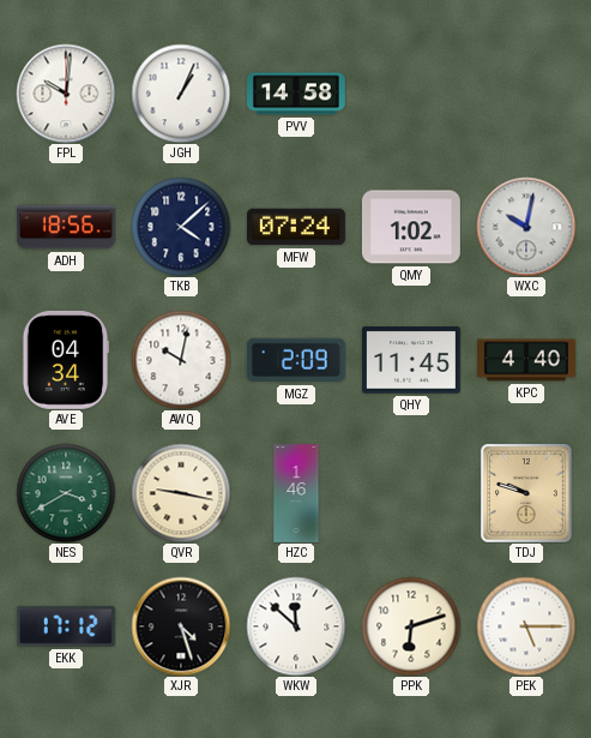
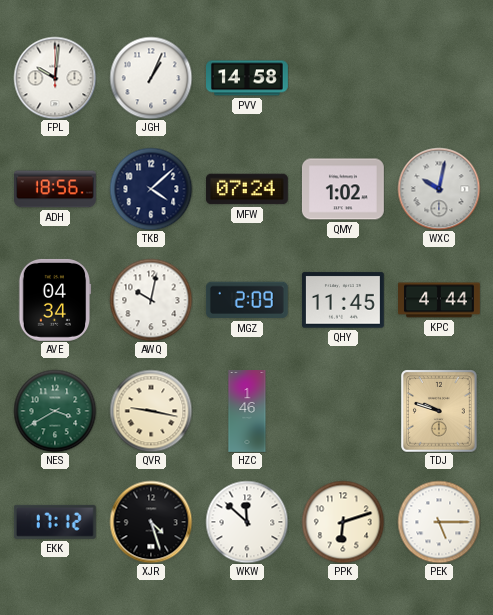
KPC: 4:40 -> 4:44
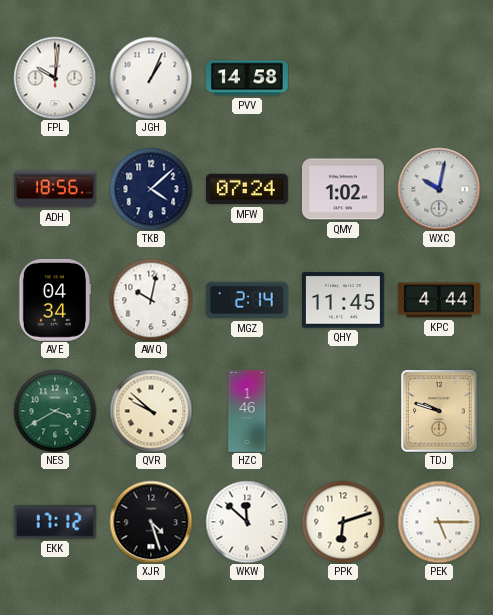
MGZ: 2:09 -> 2:14
QVR: 9:17 -> 9:52
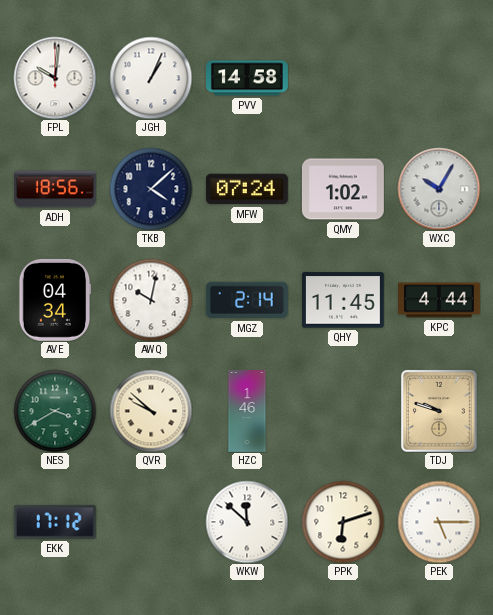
WXC: 10:02 -> 10:05
XJR: 4:27 -> none
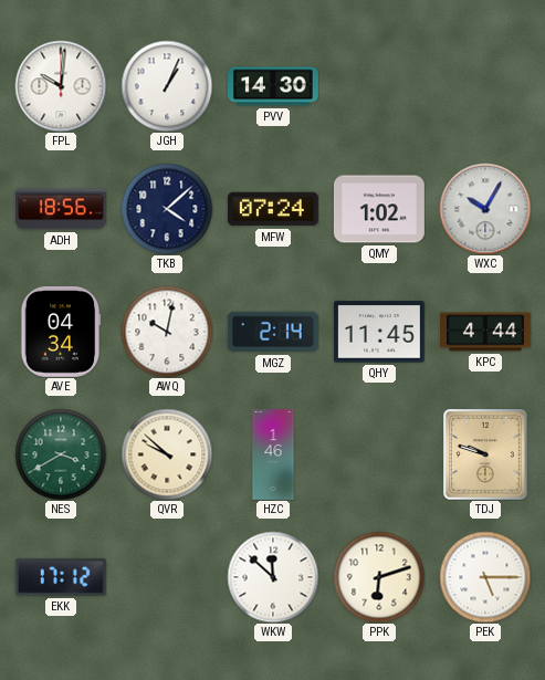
PVV: 14:58 -> 14:30
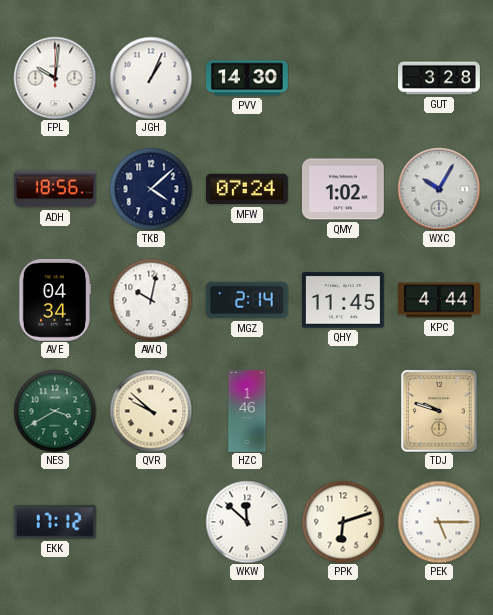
GUT: none -> 3:28
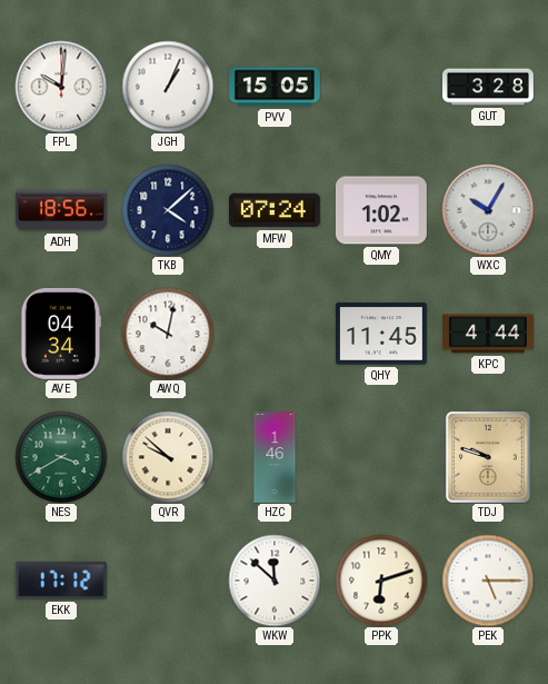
PVV: 14:30 -> 15:05
MGZ: 2:14 -> none
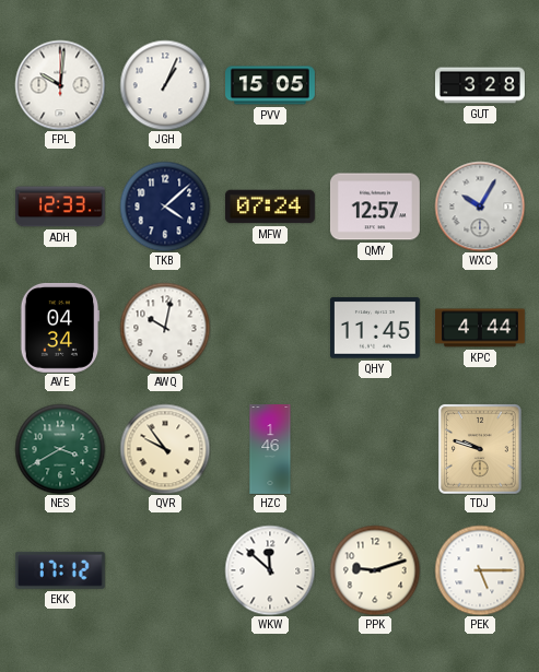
ADH: 18:56 -> 12:33
QMY: 1:02 -> 12:57
QVR: 9:52 -> 9:54
PPK: 6:12 -> 9:12
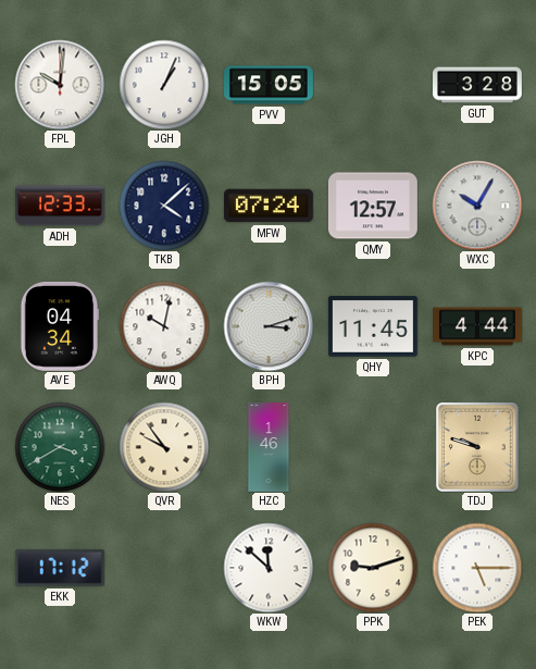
BPH: none -> 3:12
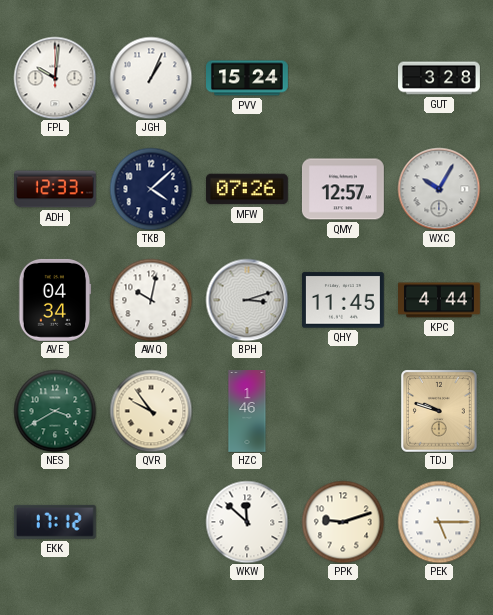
PVV: 15:05 -> 15:24
MFW: 07:24 -> 07:26
